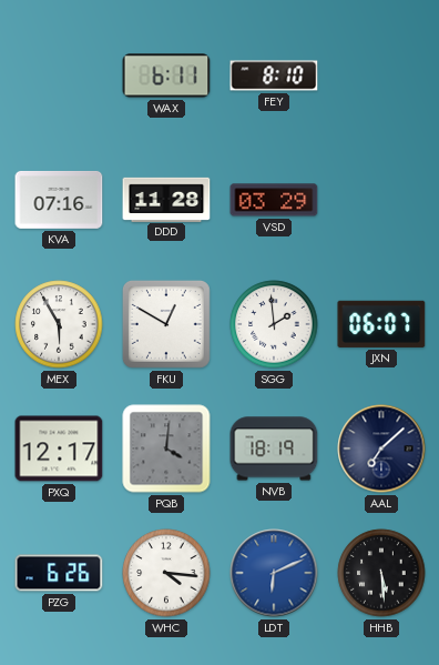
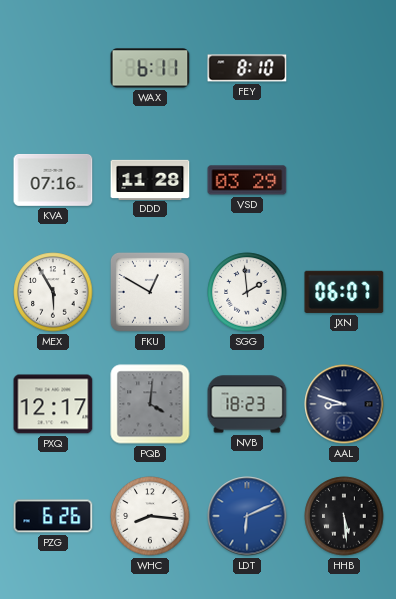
NVB: 18:19 -> 18:23
AAL: 7:08 -> 8:48
WHC: 4:16 -> 8:16
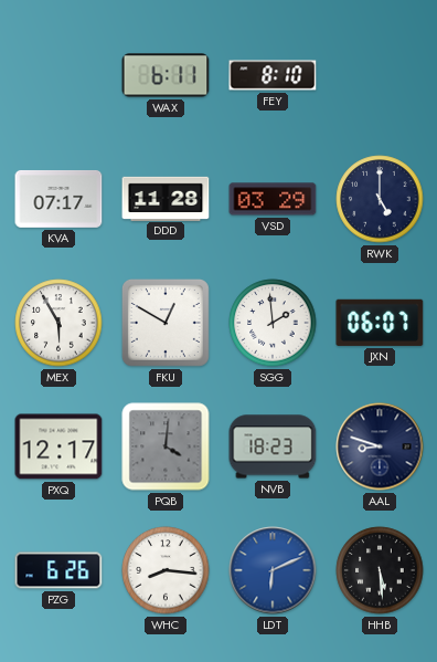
KVA: 07:16 -> 07:17
RWK: none -> 5:00
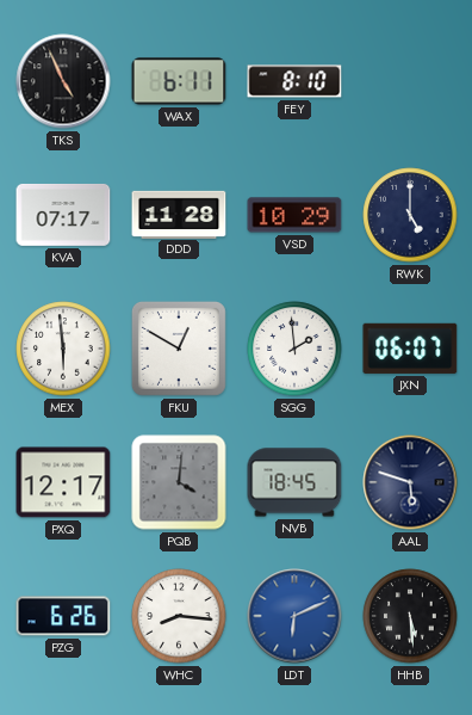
TKS: none -> 4:56
VSD: 03:29 -> 10:29
MEX: 5:55 -> 5:59
NVB: 18:23 -> 18:45
AAL: 8:48 -> 5:48
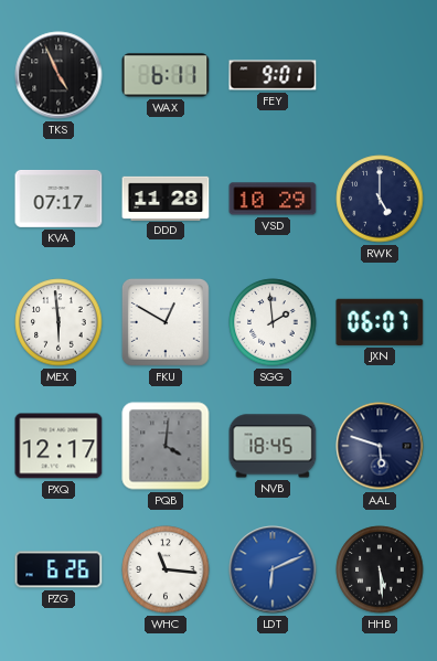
FEY: 8:10 -> 9:01
WHC: 8:16 -> 11:16
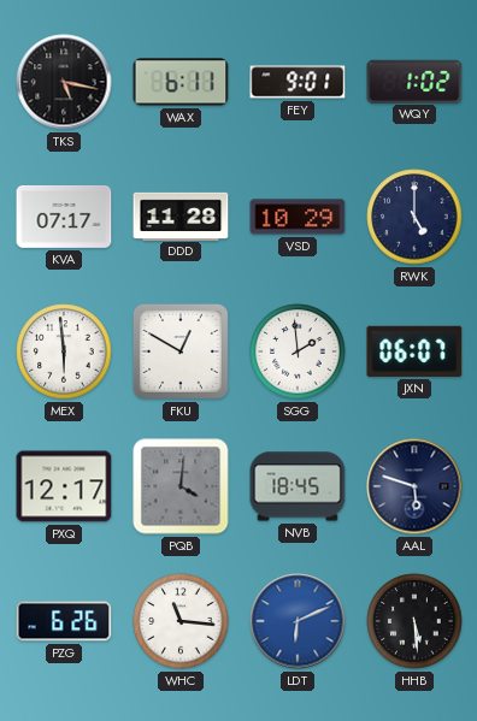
TKS: 4:56 -> 5:17
WQY: none -> 1:02
